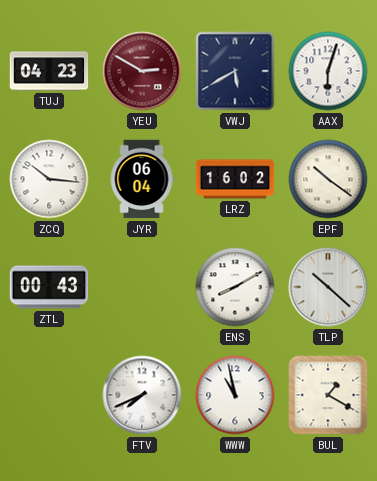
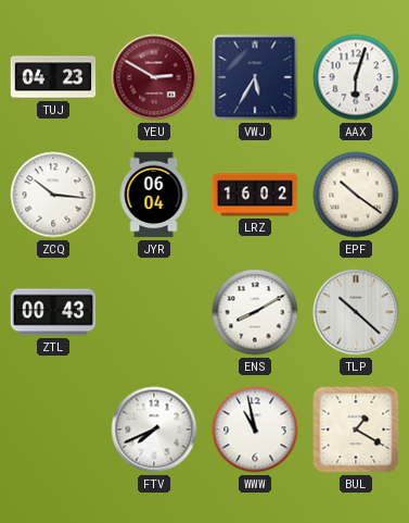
VWJ: 5:40 -> 5:35
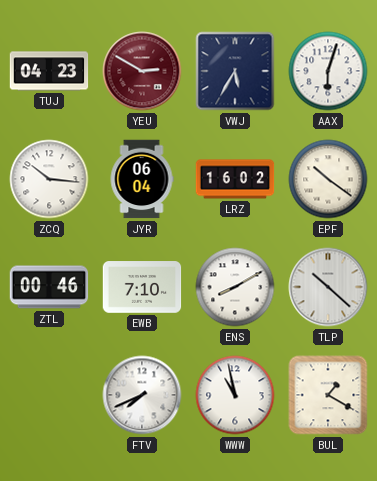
ZTL: 00:43 -> 00:46
EWB: none -> 7:10
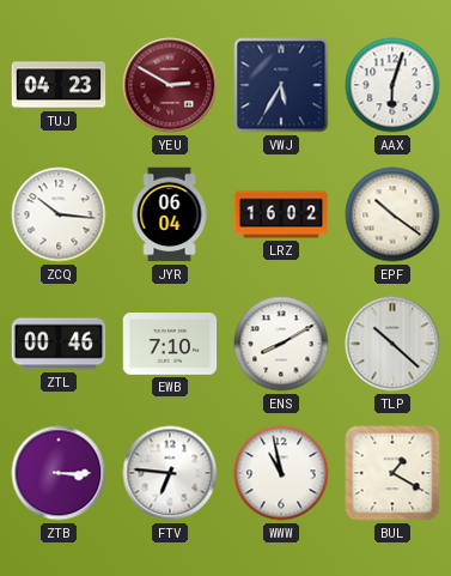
ZTB: none -> 3:15
FTV: 7:41 -> 6:46
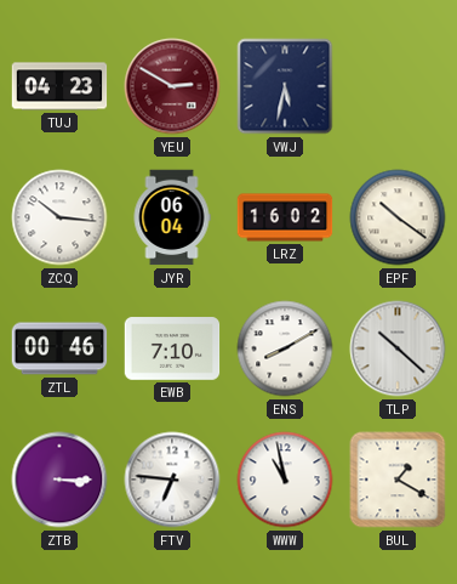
VWJ: 5:35 -> 5:32
AAX: 6:03 -> none
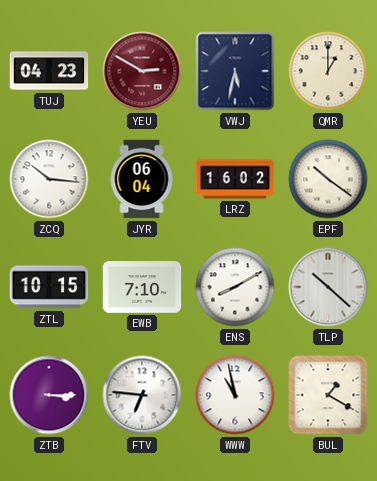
QMR: none -> 1:00
ZTL: 00:46 -> 10:15
